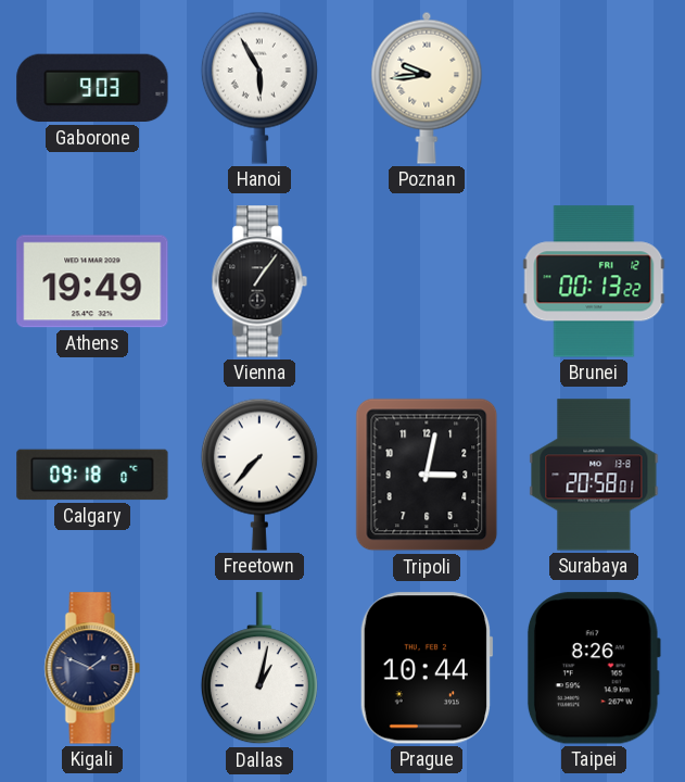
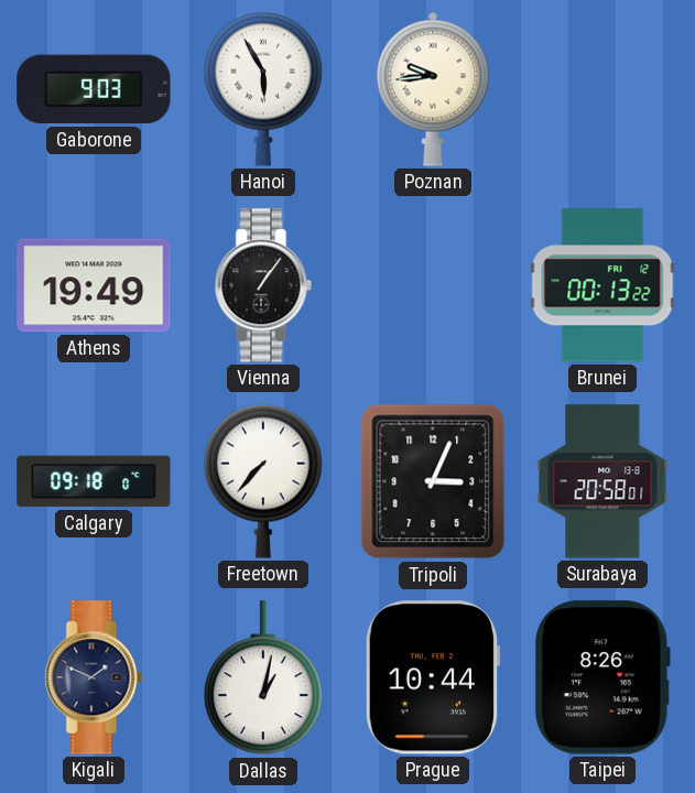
Tripoli: 3:02 -> 3:04
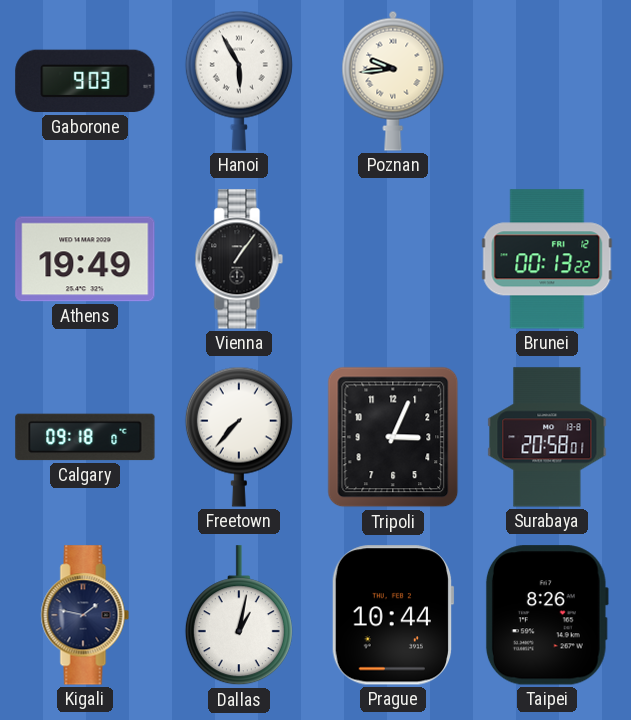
Kigali: 1:49 -> 1:47
